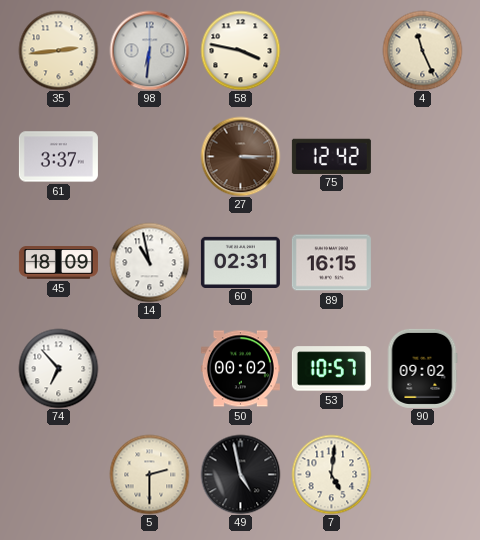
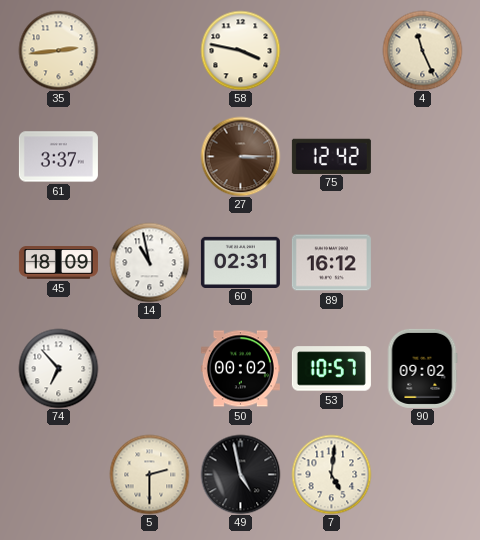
98: 6:31 -> none
89: 16:15 -> 16:12
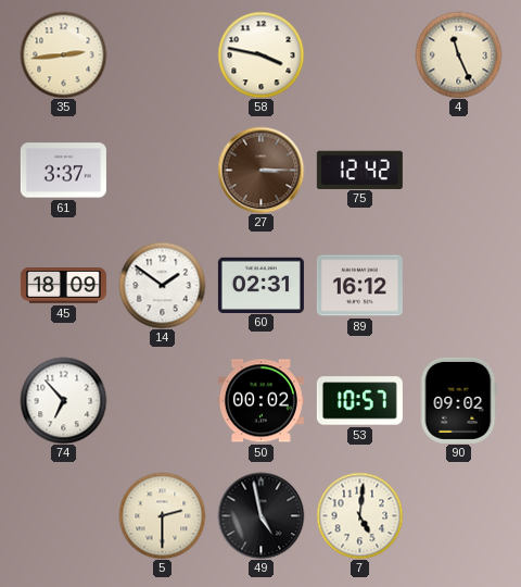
14: 10:58 -> 1:51
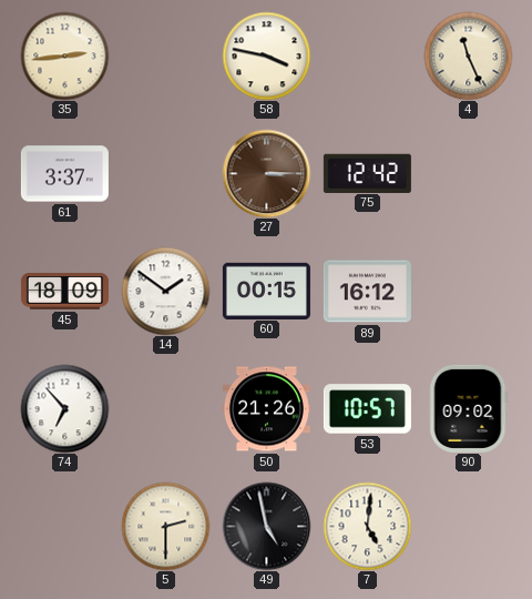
60: 02:31 -> 00:15
50: 00:02 -> 21:26
